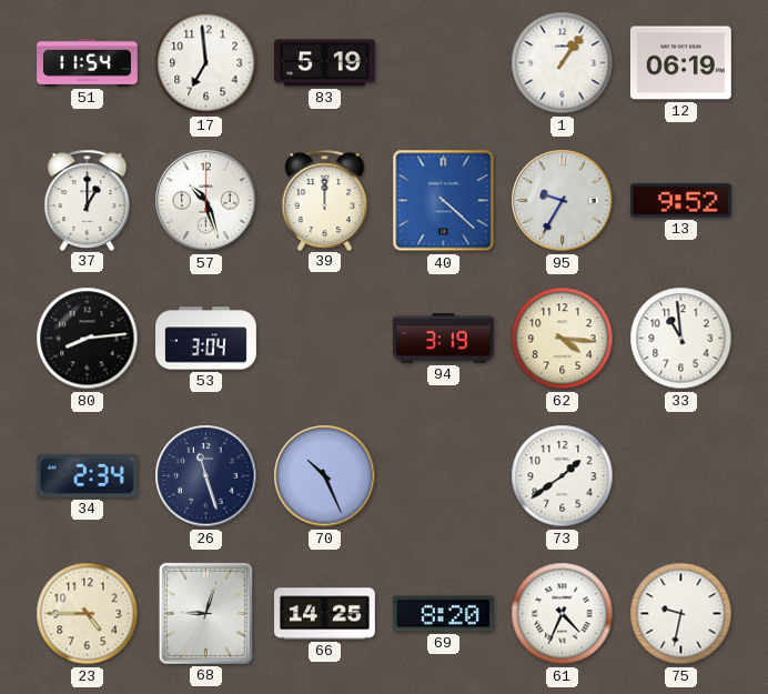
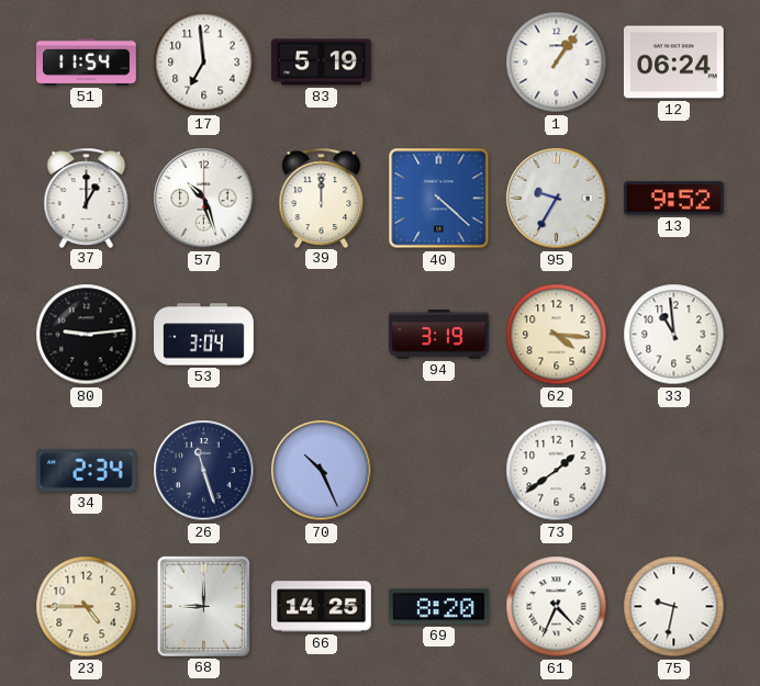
12: 06:19 -> 06:24
80: 8:14 -> 9:14
68: 9:03 -> 9:00
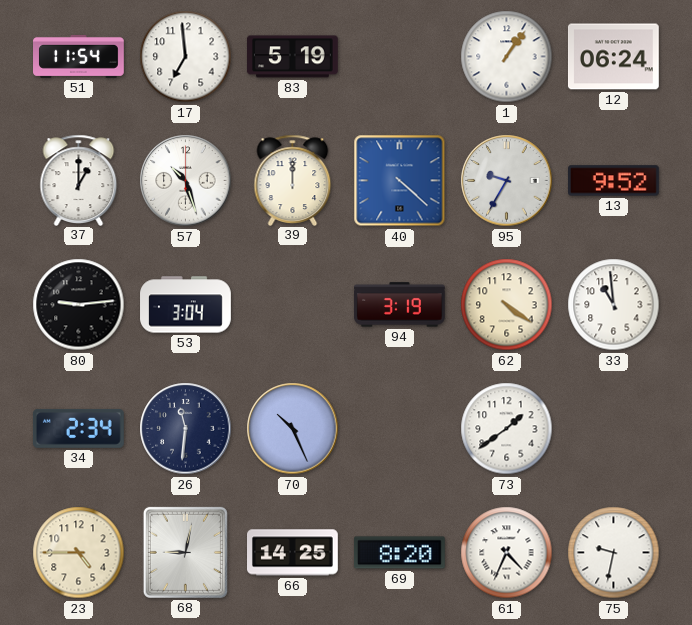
62: 4:16 -> 4:21
26: 11:27 -> 11:31
68: 9:00 -> 9:02
